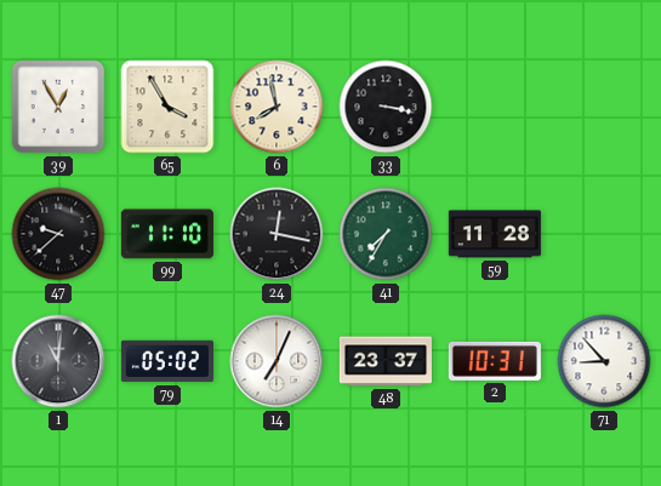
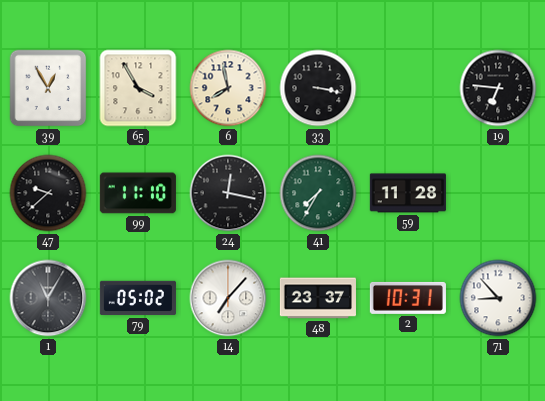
19: none -> 6:46
1: 11:01 -> 11:05
14: 7:04 -> 7:07
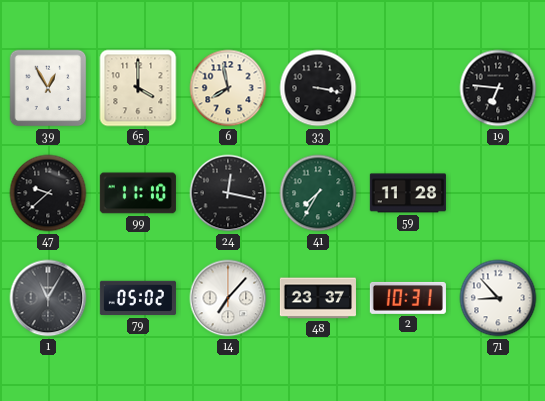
65: 3:55 -> 4:00
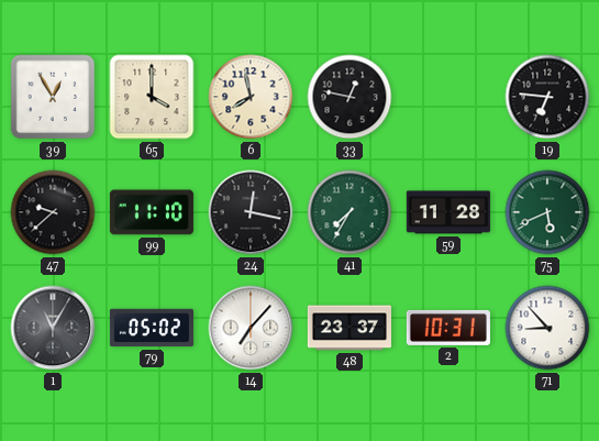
33: 3:17 -> 12:47
75: none -> 5:41
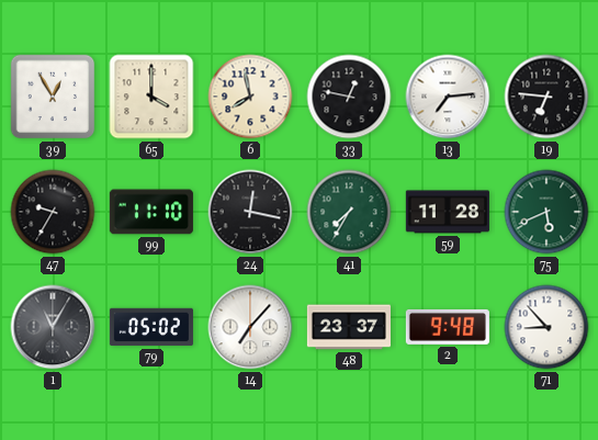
13: none -> 7:14
47: 9:38 -> 9:35
2: 10:31 -> 9:48
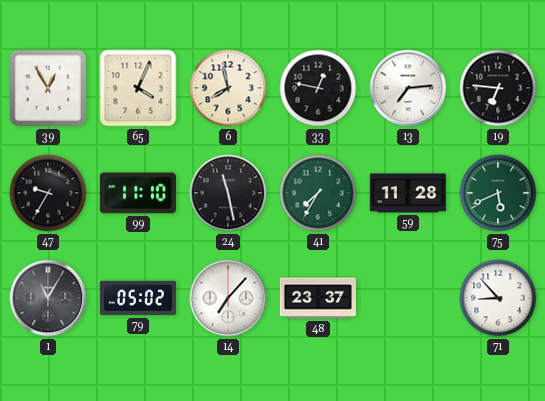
65: 4:00 -> 4:04
24: 12:17 -> 11:28
2: 9:48 -> none
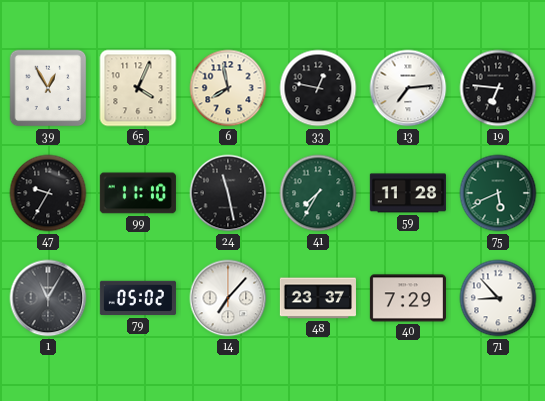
40: none -> 7:29
